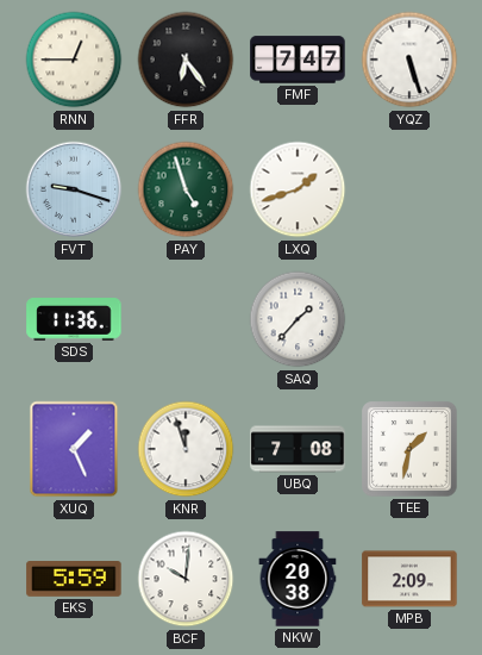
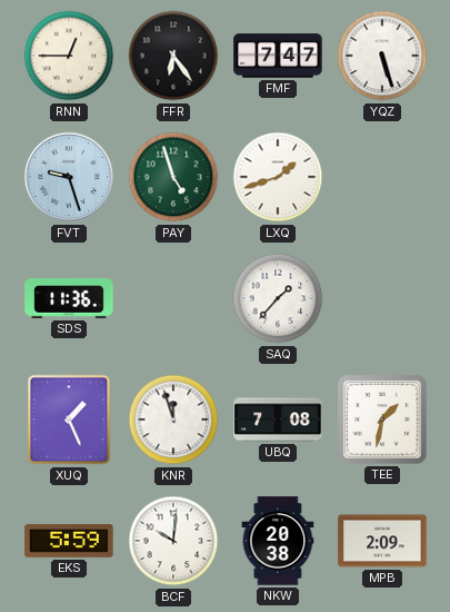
FVT: 9:18 -> 9:27
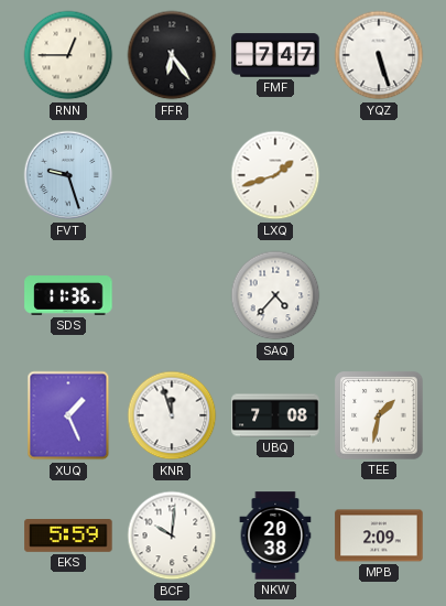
PAY: 4:57 -> none
SAQ: 1:37 -> 4:37
